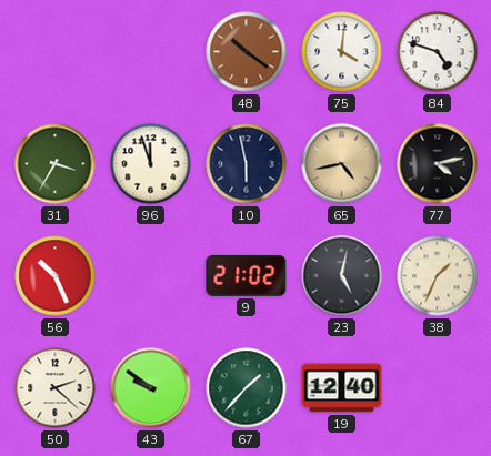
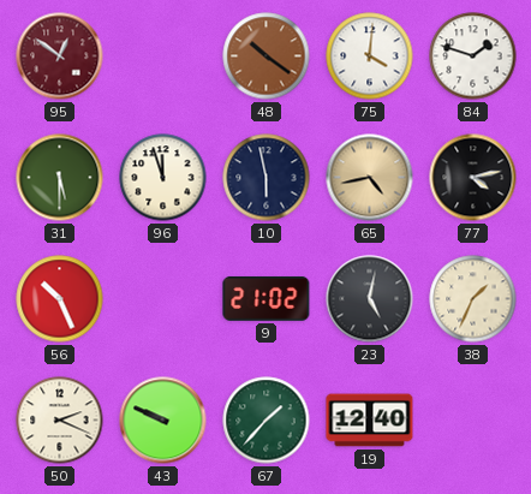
95: none -> 12:51
84: 4:48 -> 1:48
31: 3:35 -> 5:30
50: 2:22 -> 2:19
43: 9:51 -> 9:49
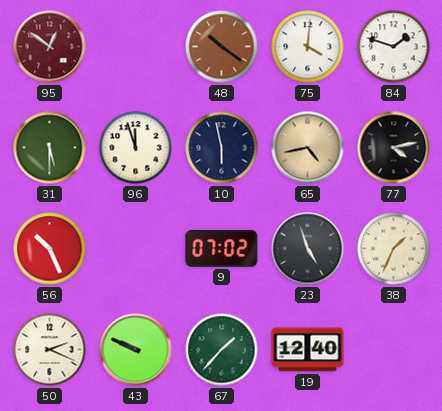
9: 21:02 -> 07:02
23: 5:02 -> 4:57
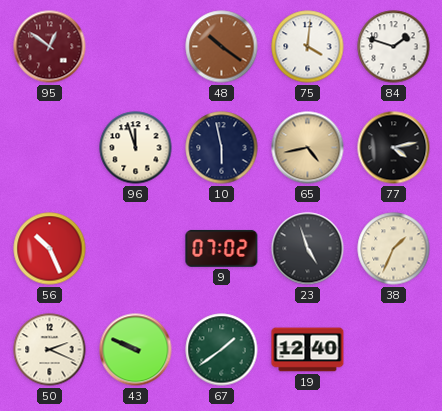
31: 5:30 -> none
67: 1:37 -> 1:39
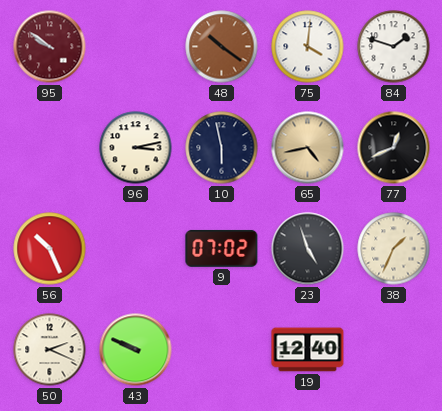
95: 12:51 -> 9:51
96: 11:57 -> 3:13
77: 4:13 -> 12:41
67: 1:39 -> none
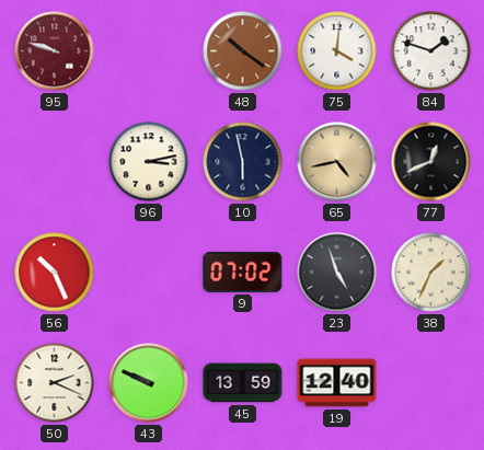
95: 9:51 -> 9:48
45: none -> 13:59
